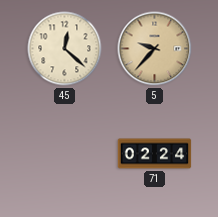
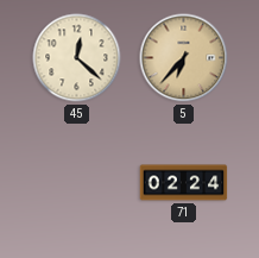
5: 9:37 -> 6:37
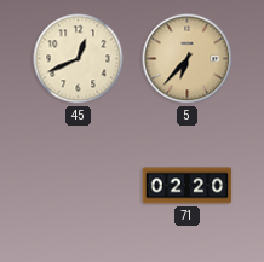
45: 12:22 -> 12:41
71: 02:24 -> 02:20
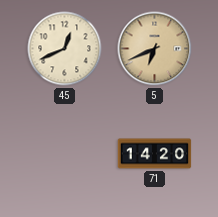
5: 6:37 -> 6:41
71: 02:20 -> 14:20
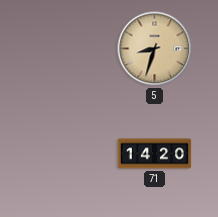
45: 12:41 -> none
5: 6:41 -> 8:33
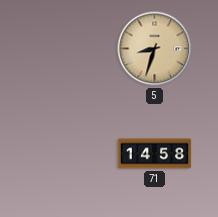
71: 14:20 -> 14:58
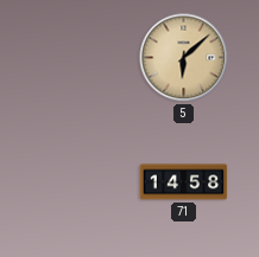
5: 8:33 -> 6:08
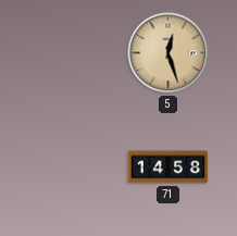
5: 6:08 -> 12:27
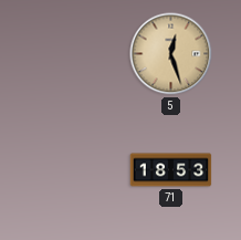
71: 14:58 -> 18:53
